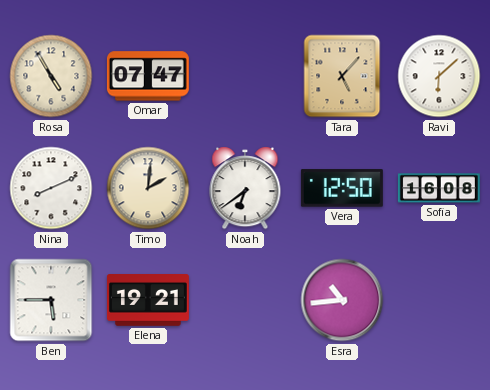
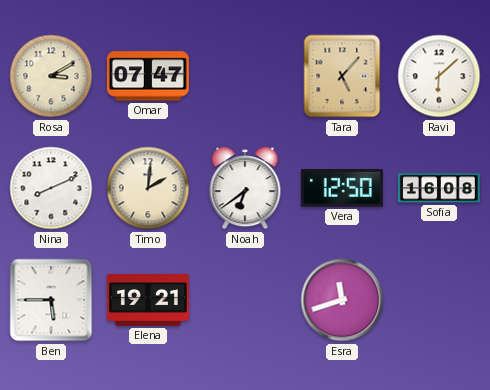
Rosa: 4:55 -> 3:10
Esra: 10:44 -> 11:42
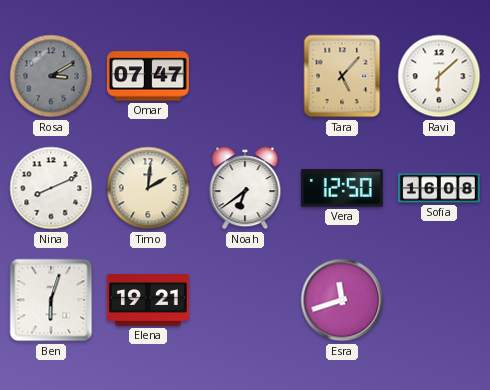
Rosa dial: cream -> grey
Ben: 5:45 -> 6:03
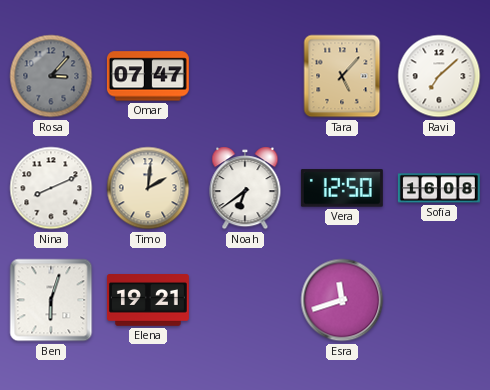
Rosa: 3:10 -> 3:07
Ravi: 6:08 -> 7:08
